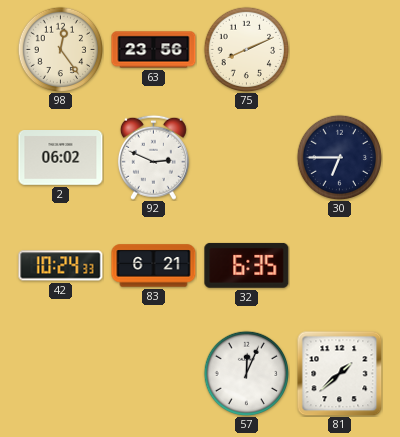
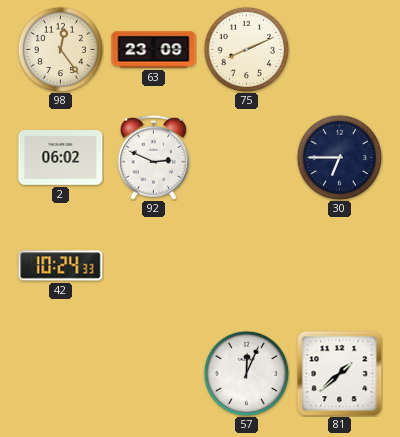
63: 23:56 -> 23:09
83: 6:21 -> none
32: 6:35 -> none
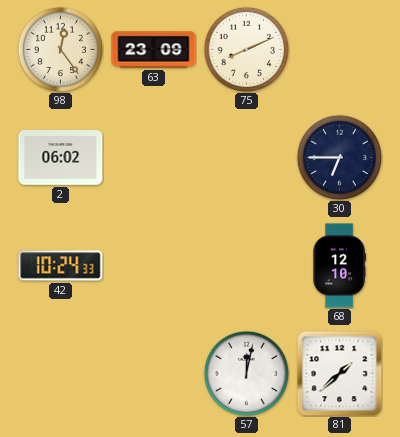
92: 2:49 -> none
68: none -> 12:10
57: 12:04 -> 12:02
